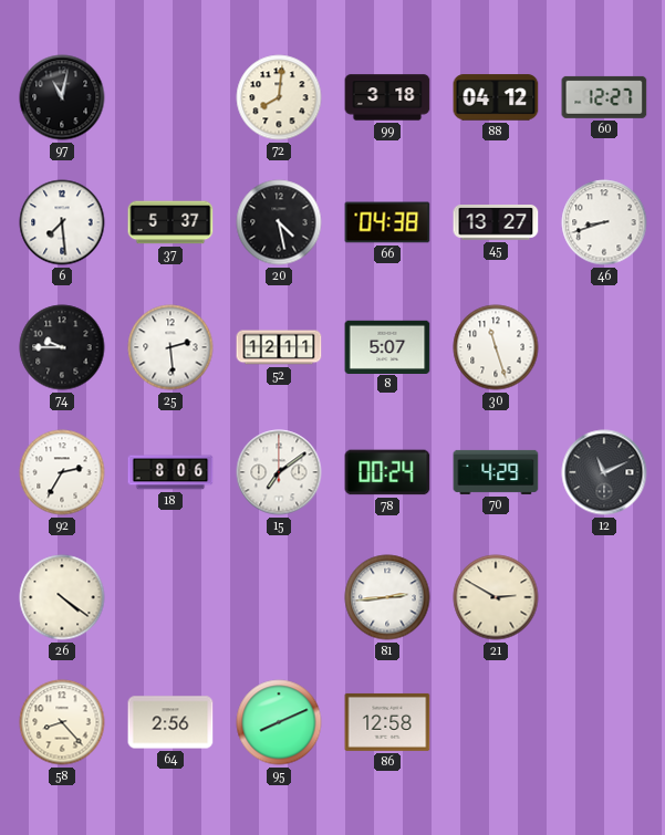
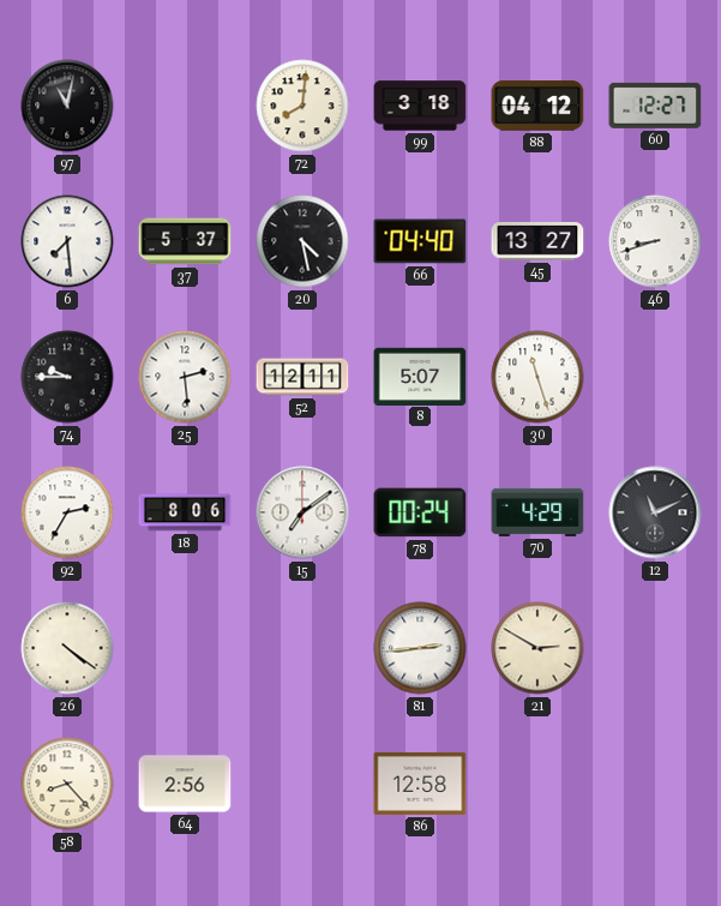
66: 04:38 -> 04:40
95: 8:11 -> none
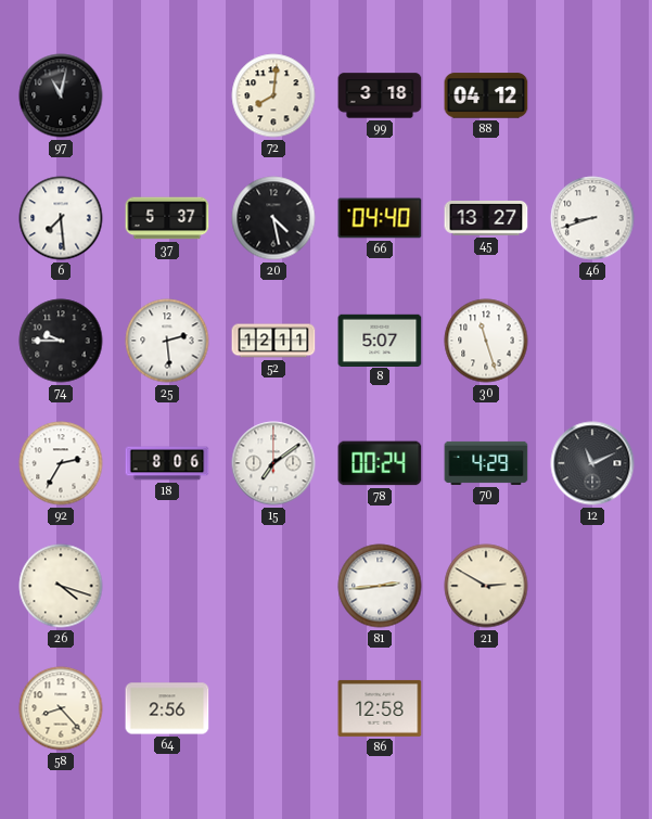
60: 12:27 -> none
26: 4:21 -> 4:18
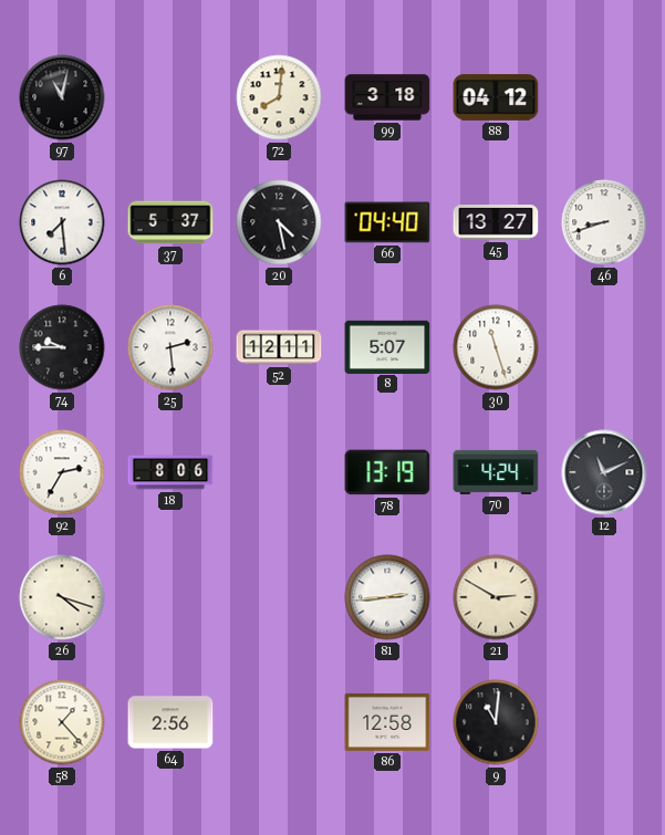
15: 7:09 -> none
78: 00:24 -> 13:19
70: 4:29 -> 4:24
58: 8:23 -> 1:23
9: none -> 11:01
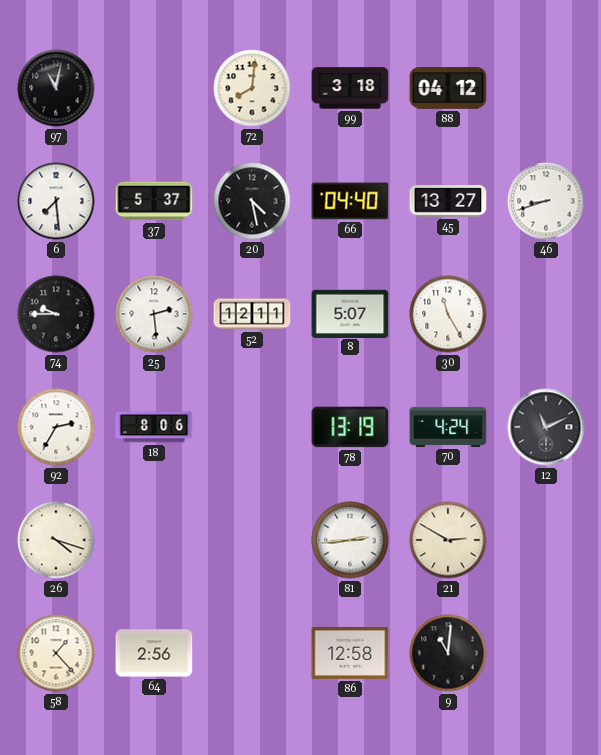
30: 11:27 -> 11:25
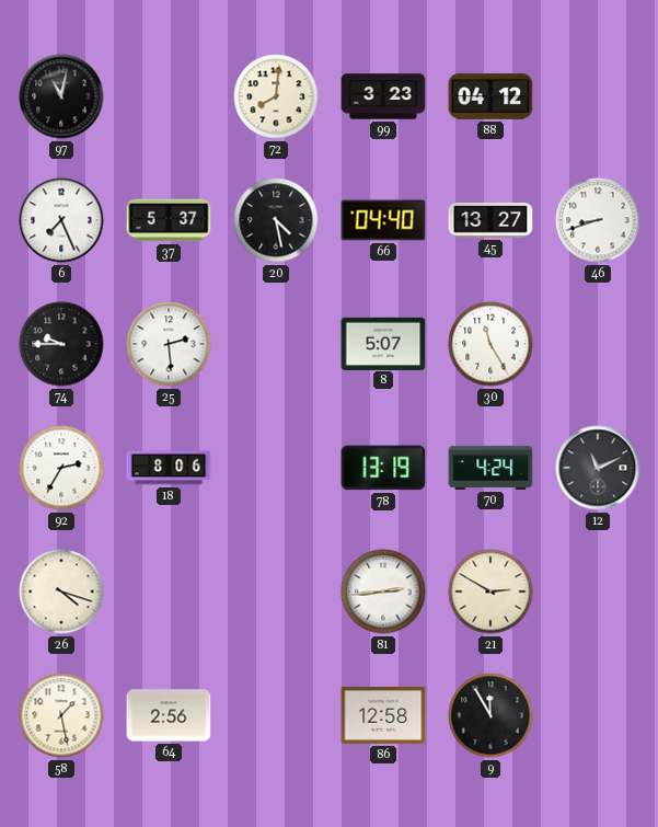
99: 3:18 -> 3:23
6: 7:29 -> 7:26
52: 12:11 -> none
58: 1:23 -> 1:28
9: 11:01 -> 11:55
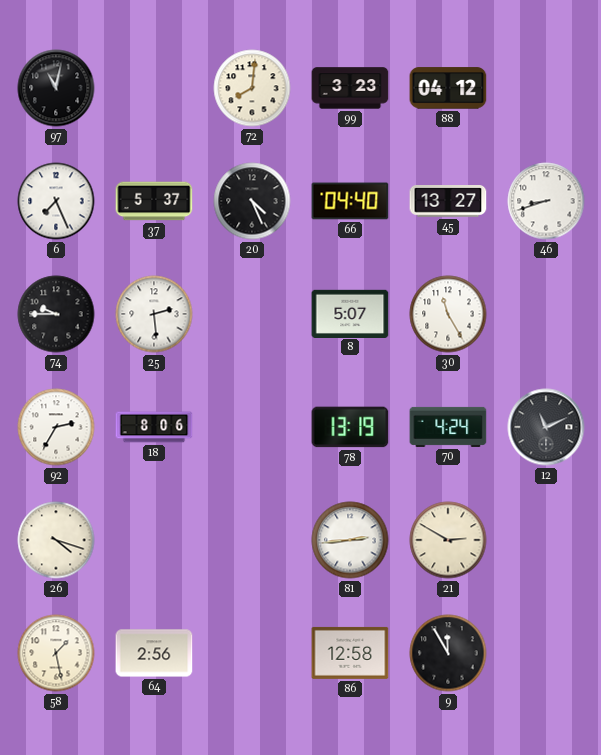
20: 4:28 -> 4:26
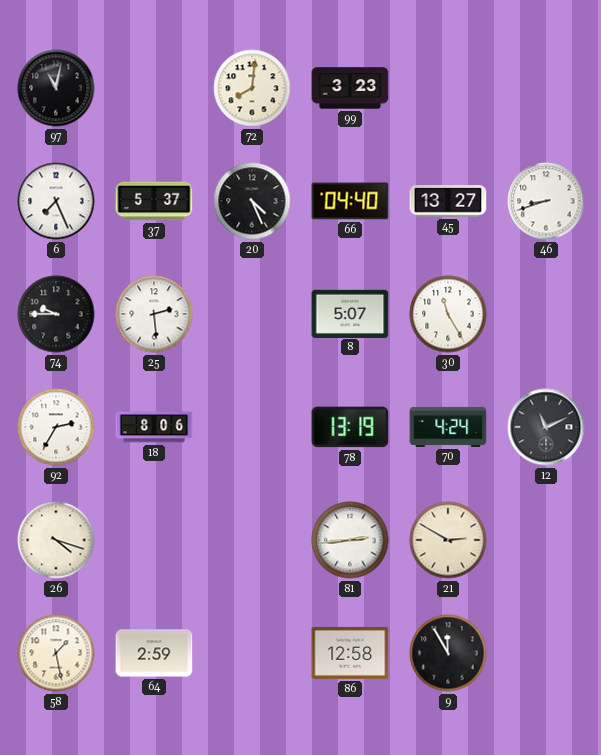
88: 04:12 -> none
64: 2:56 -> 2:59
